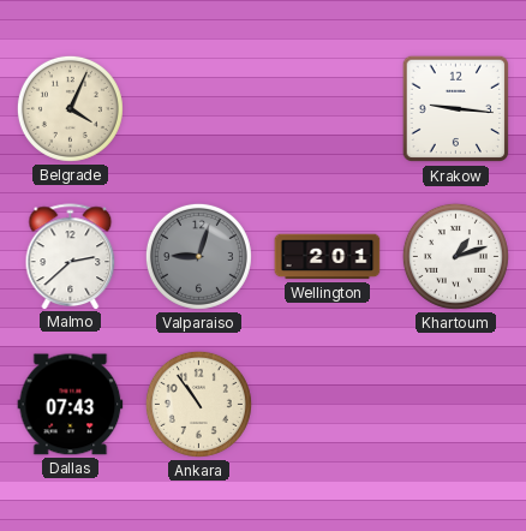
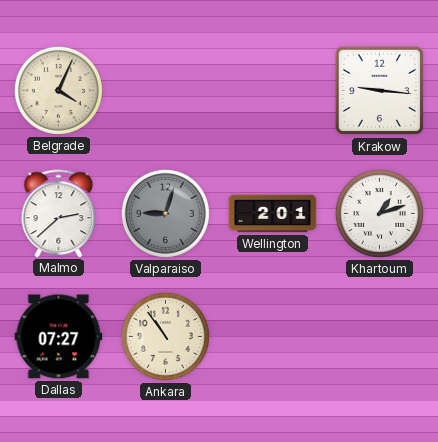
Dallas: 07:43 -> 07:27
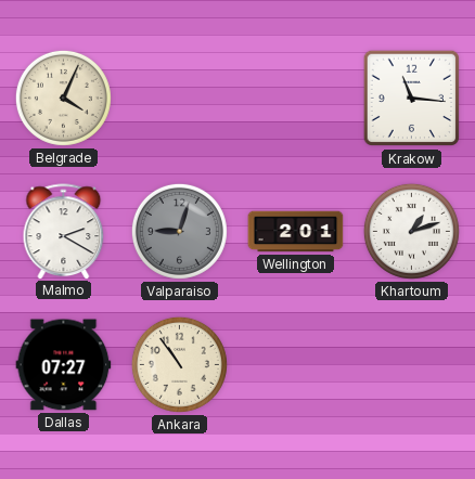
Krakow: 9:16 -> 11:16
Malmo: 2:38 -> 2:20
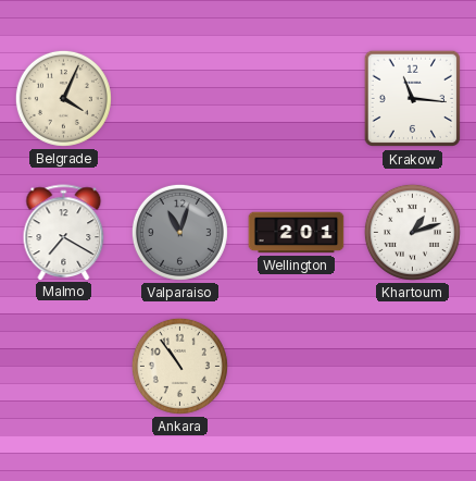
Malmo: 2:20 -> 7:20
Valparaiso: 9:03 -> 11:03
Dallas: 07:27 -> none
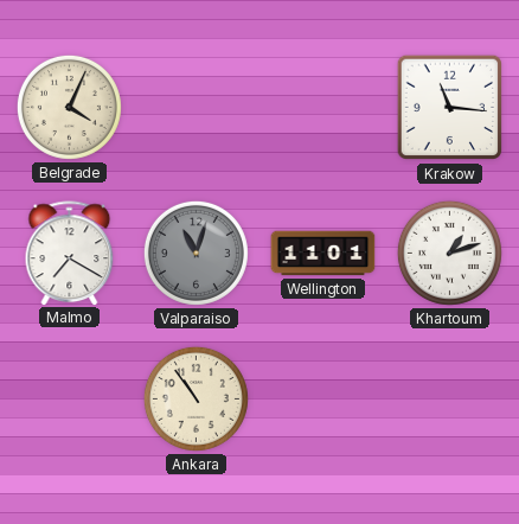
Wellington: 2:01 -> 11:01
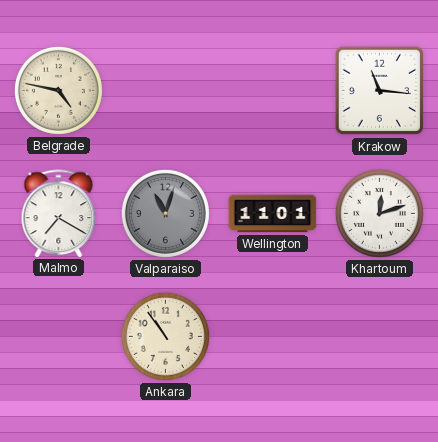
Belgrade: 4:04 -> 4:47
Khartoum: 1:12 -> 12:12
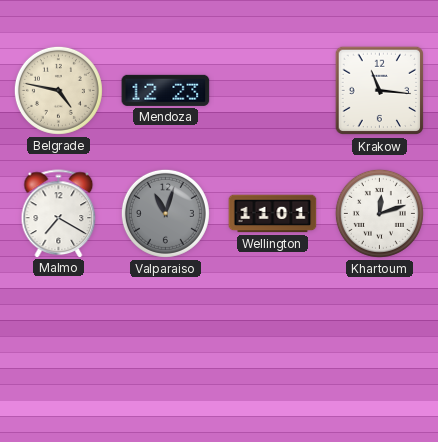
Mendoza: none -> 12:23
Ankara: 10:54 -> none
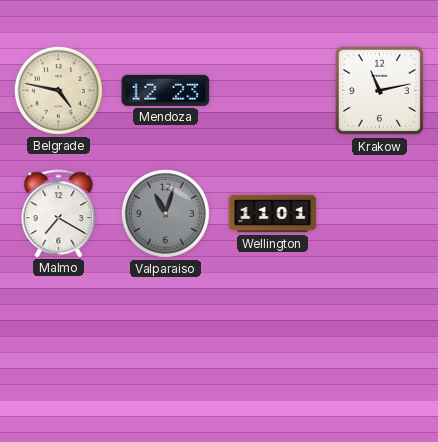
Krakow: 11:16 -> 11:13
Khartoum: 12:12 -> none
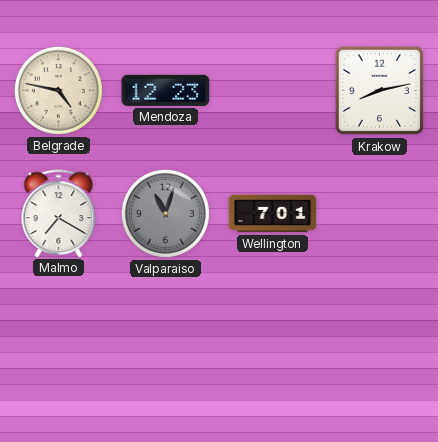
Krakow: 11:13 -> 8:13
Wellington: 11:01 -> 7:01
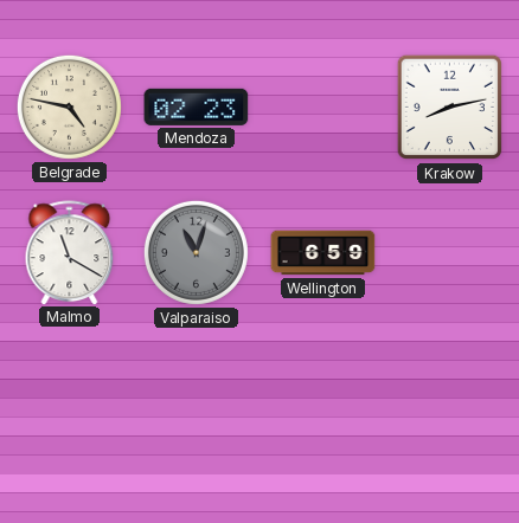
Mendoza: 12:23 -> 02:23
Malmo: 7:20 -> 11:20
Wellington: 7:01 -> 6:59
